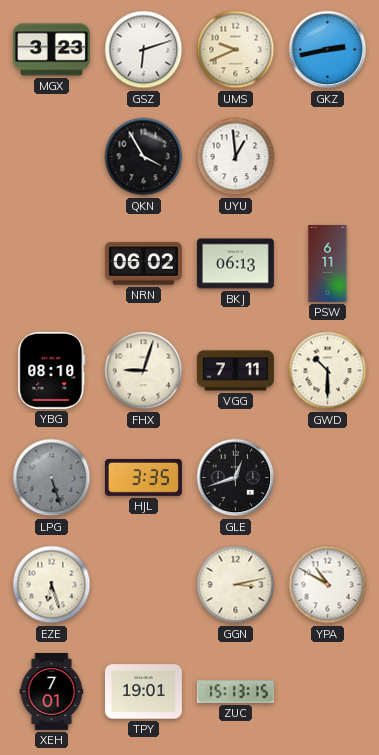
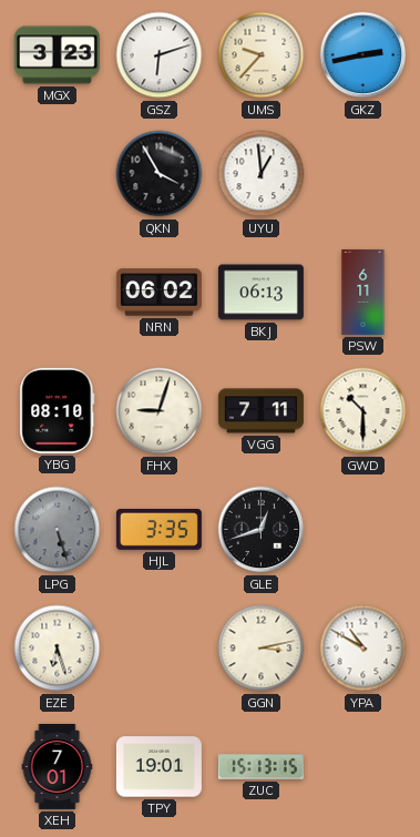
UMS: 9:41 -> 9:37
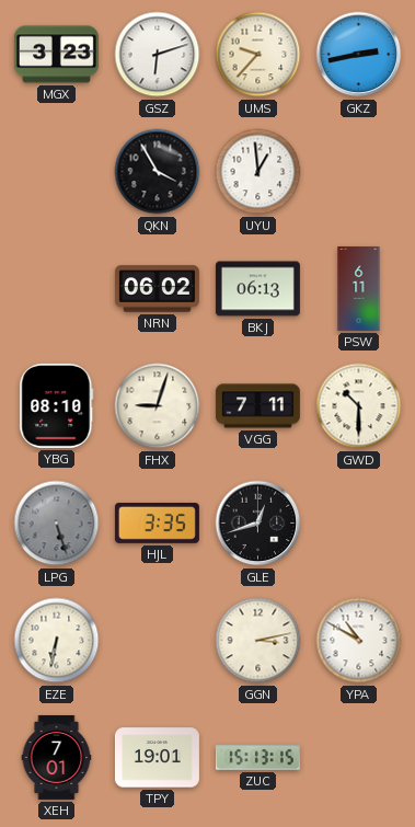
EZE: 6:27 -> 6:32
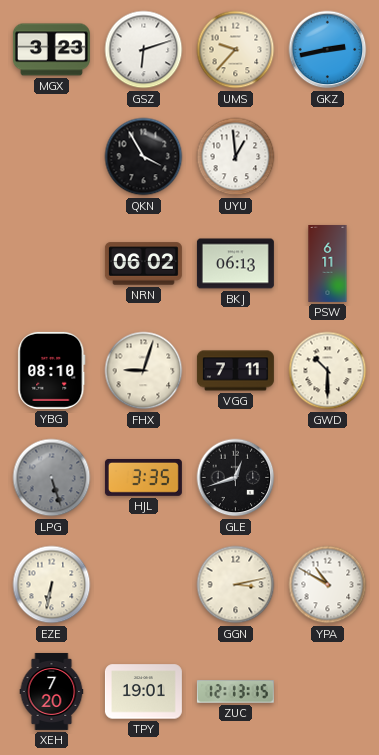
XEH: 7:01 -> 7:20
ZUC: 15:13 -> 12:13
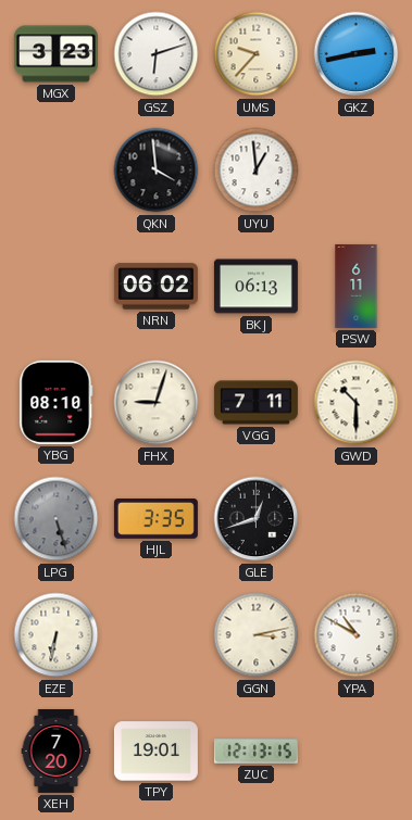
QKN: 3:55 -> 3:59
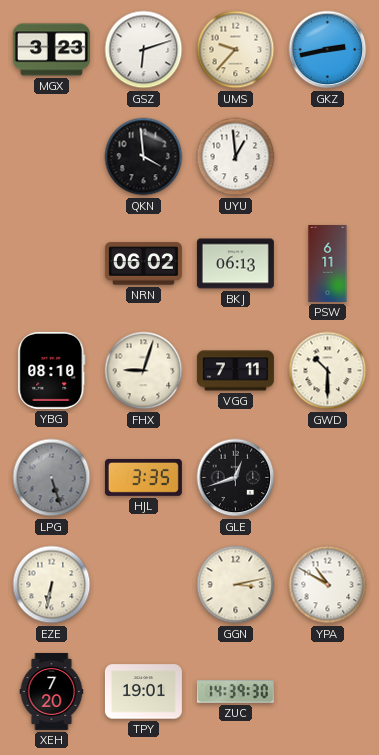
ZUC: 12:13 -> 14:39
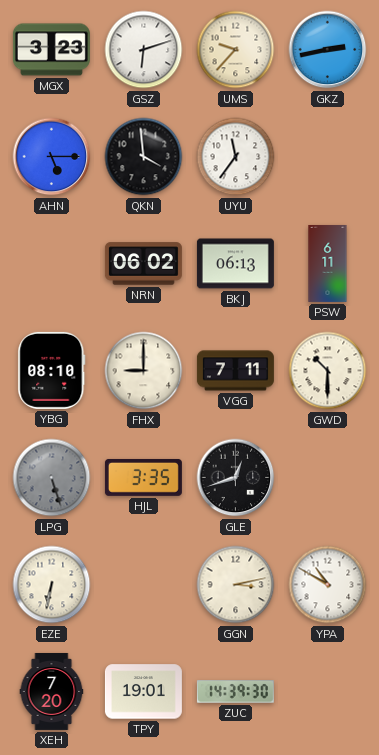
AHN: none -> 5:15
UYU: 12:59 -> 11:36
FHX: 9:03 -> 9:00
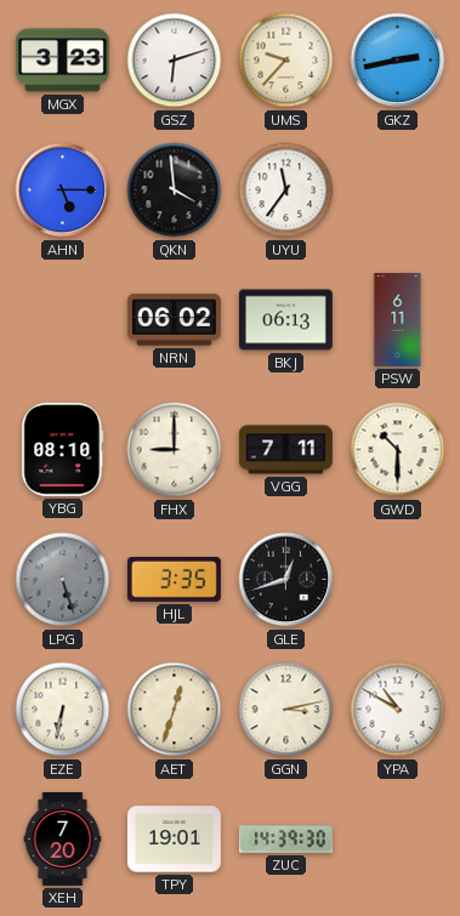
AET: none -> 12:33
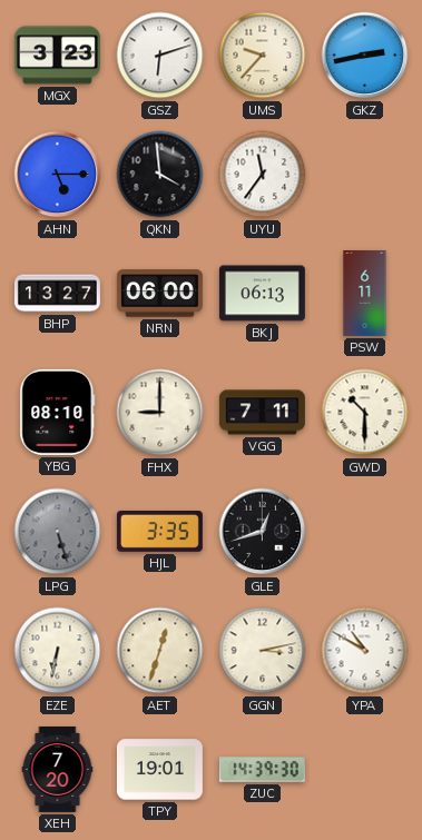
BHP: none -> 13:27
NRN: 06:02 -> 06:00
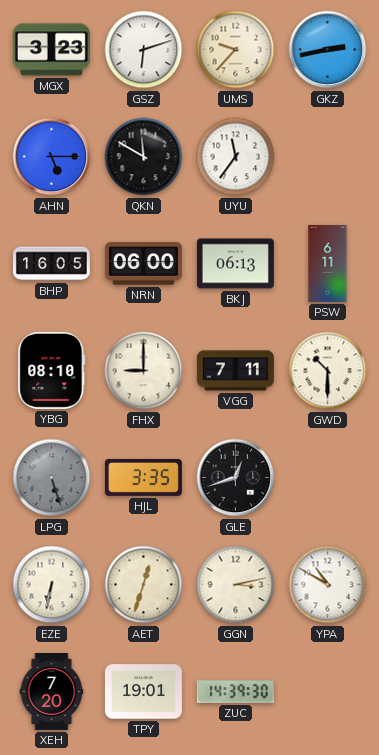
QKN: 3:59 -> 11:50
BHP: 13:27 -> 16:05
